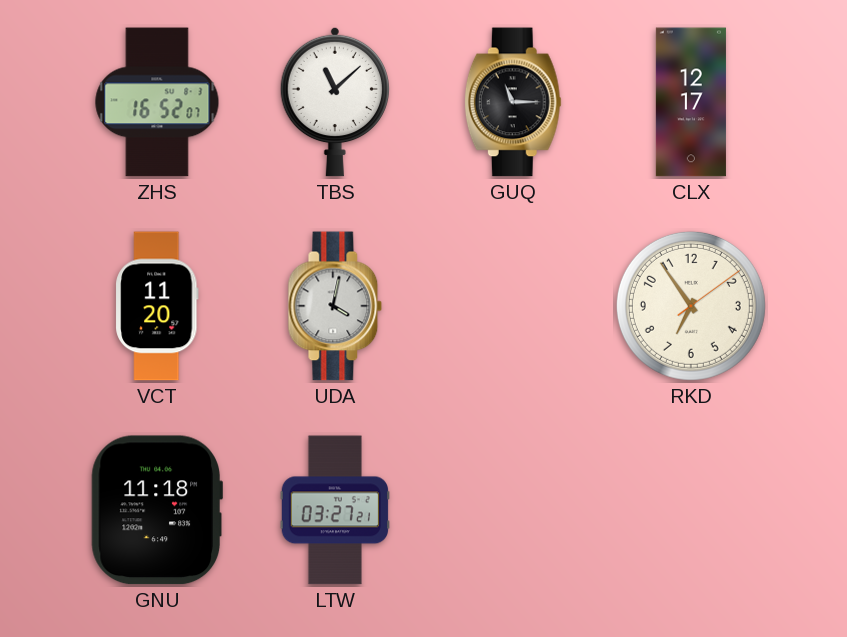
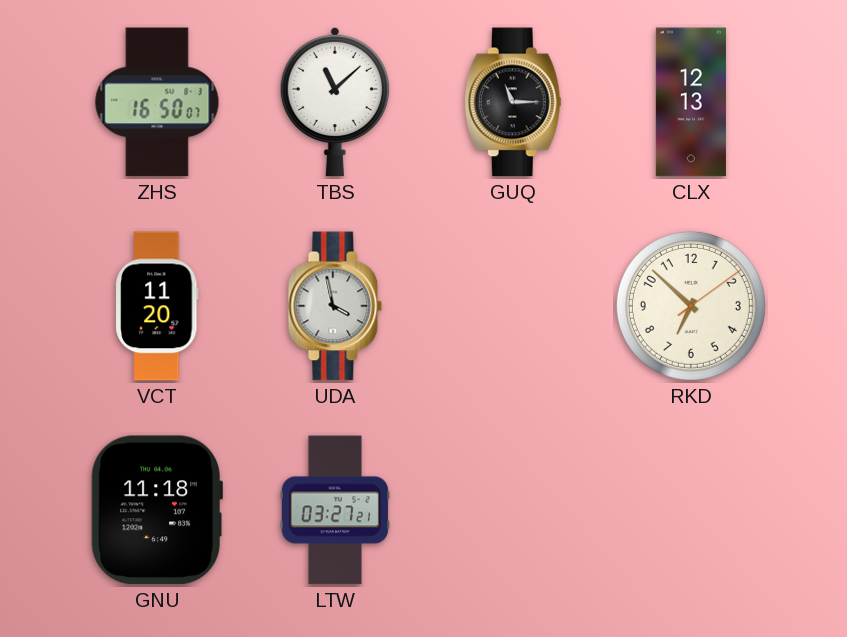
ZHS: 16:52 -> 16:50
CLX: 12:17 -> 12:13
UDA: 4:02 -> 3:58
RKD: 6:54 -> 6:52
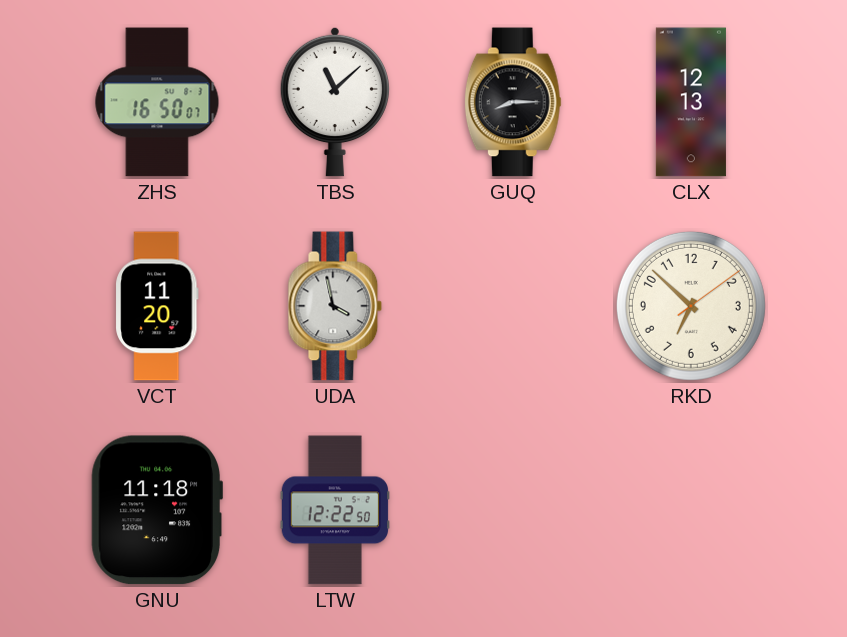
GUQ: 11:15 -> 8:15
LTW: 03:27 -> 12:22
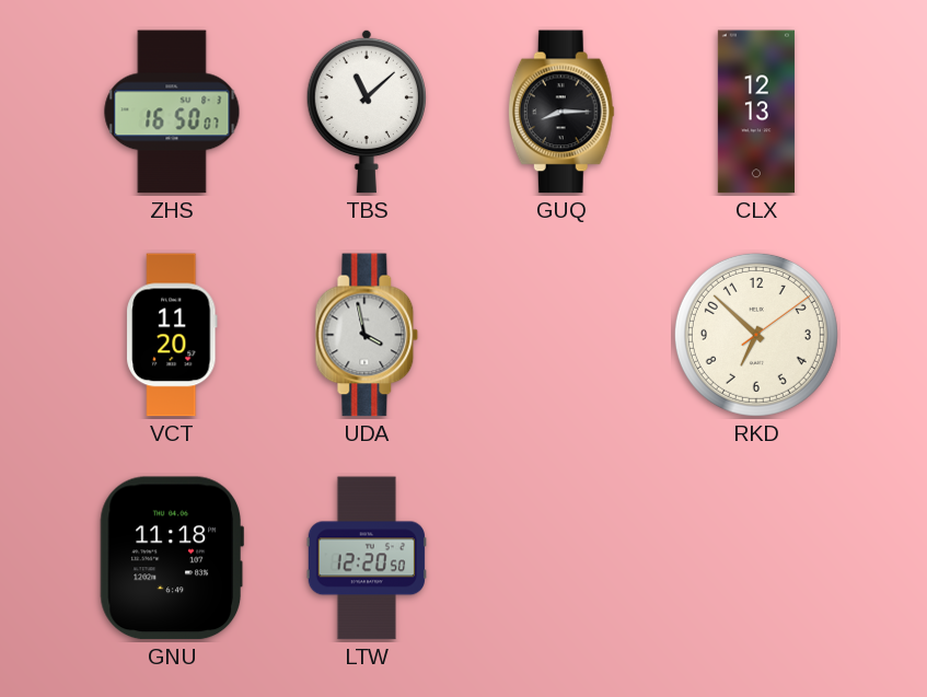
LTW: 12:22 -> 12:20
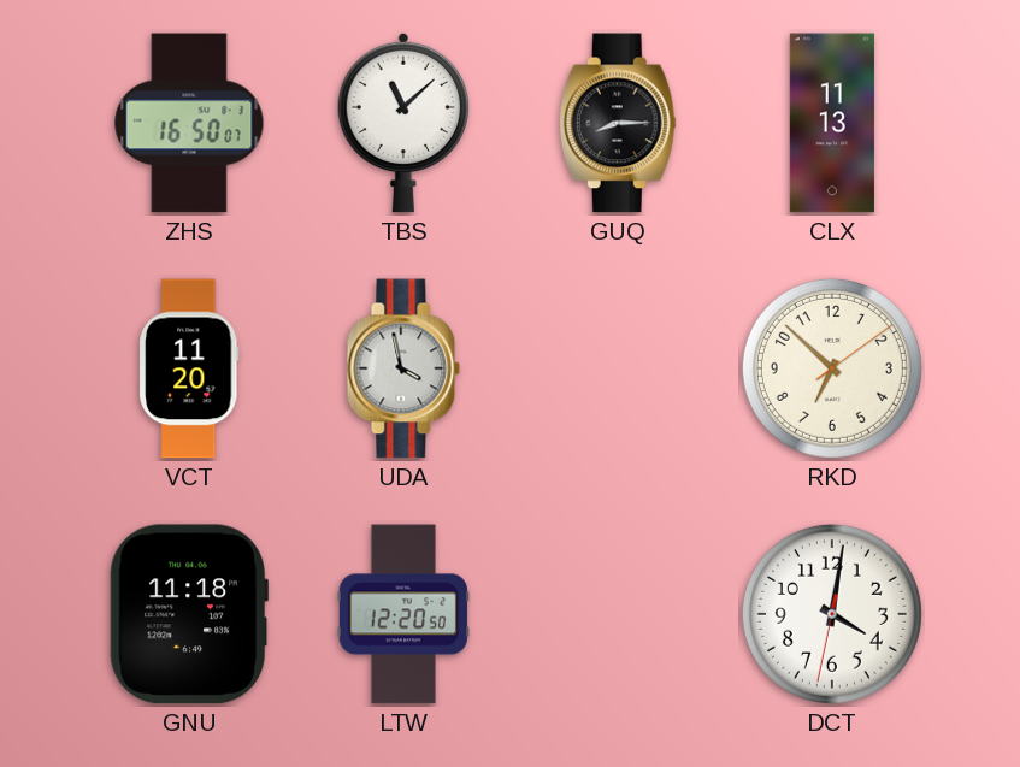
CLX: 12:13 -> 11:13
DCT: none -> 4:01
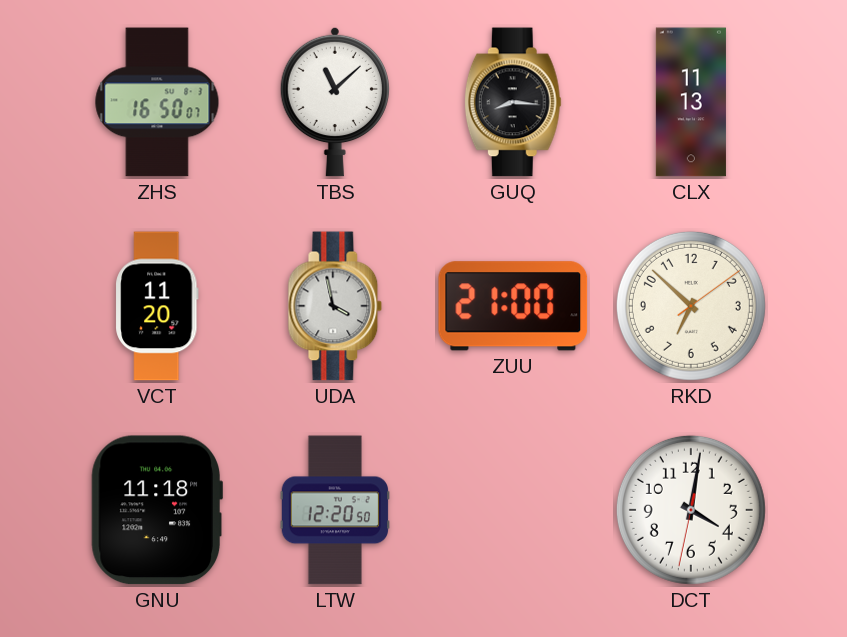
GUQ: 8:15 -> 8:16
ZUU: none -> 21:00
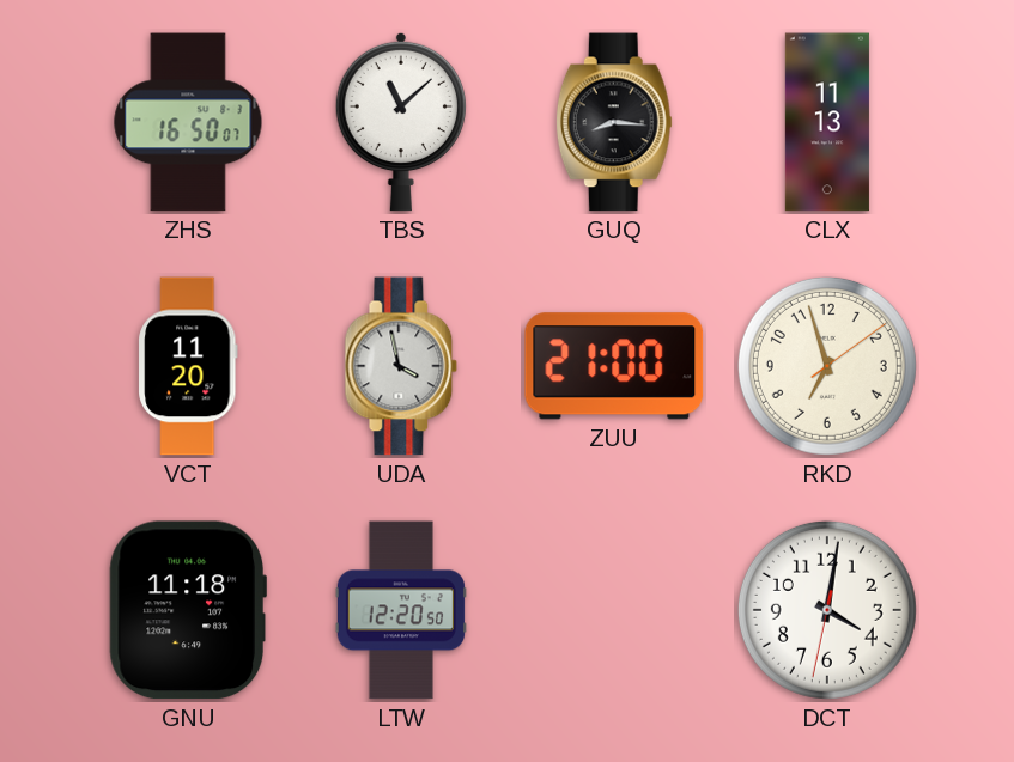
RKD: 6:52 -> 6:57
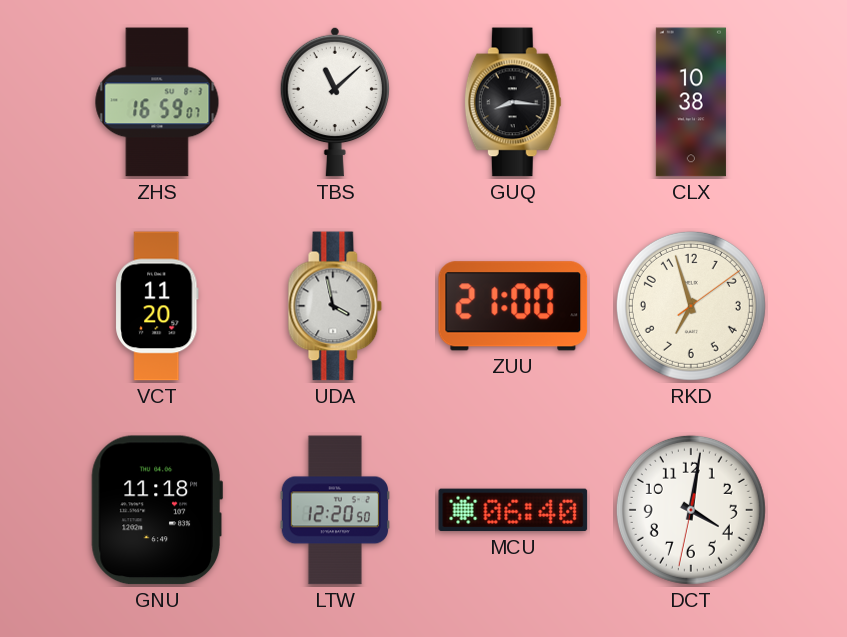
ZHS: 16:50 -> 16:59
CLX: 11:13 -> 10:38
MCU: none -> 06:40
